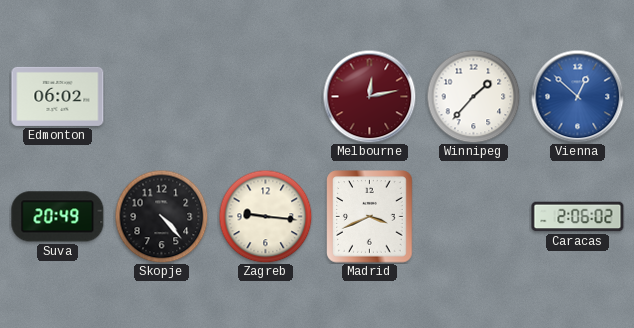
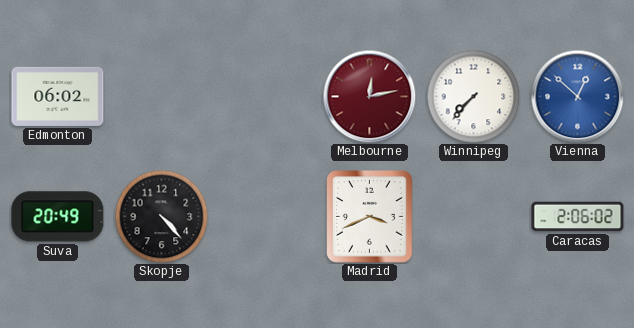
Winnipeg: 1:37 -> 7:37
Zagreb: 9:16 -> none
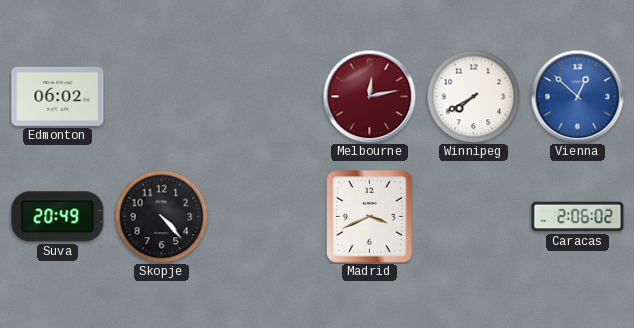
Winnipeg: 7:37 -> 7:40
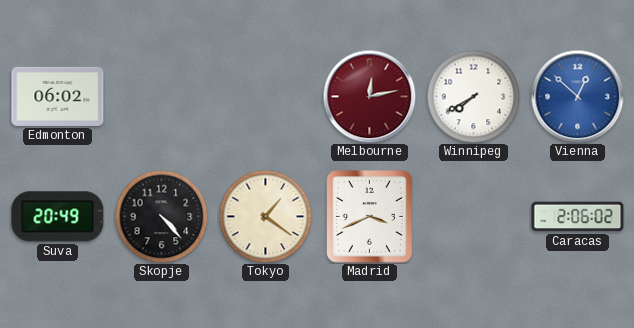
Tokyo: none -> 1:21
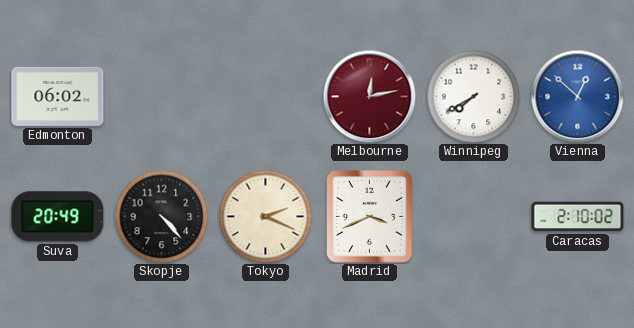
Tokyo: 1:21 -> 2:19
Caracas: 2:06 -> 2:10
